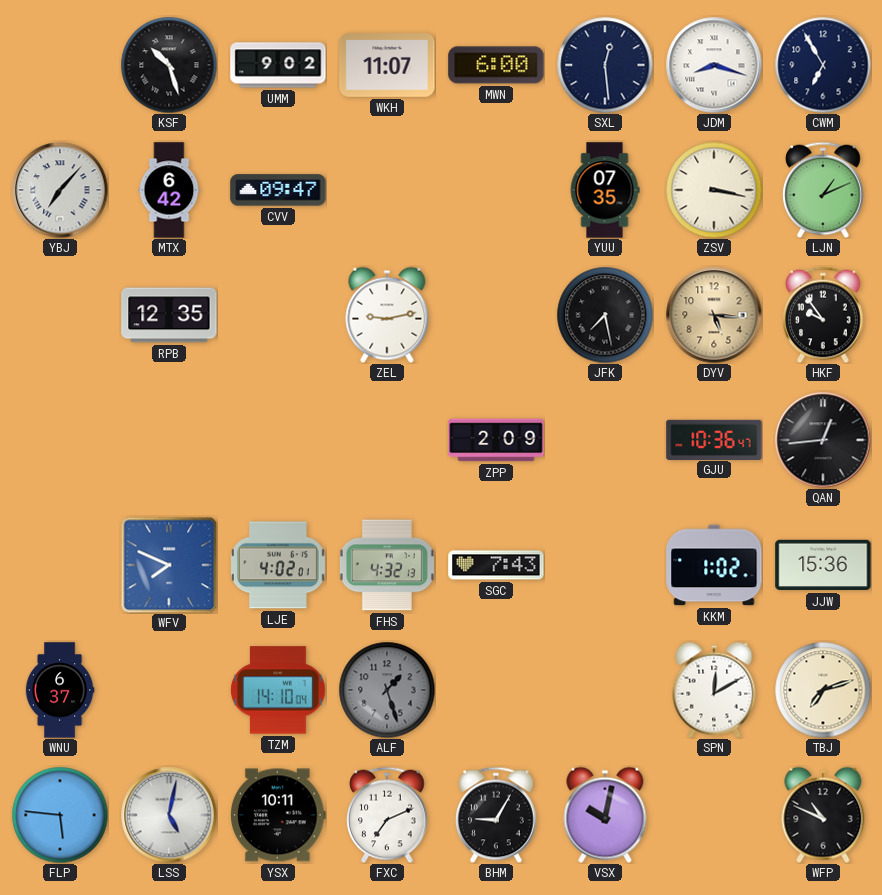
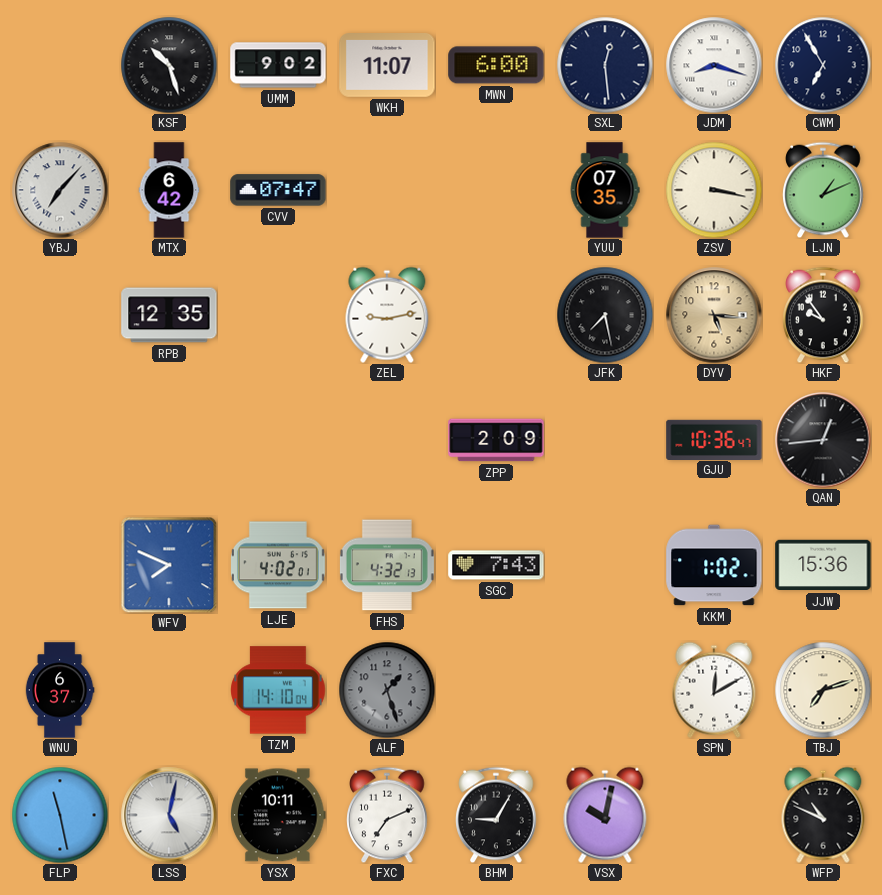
CVV: 09:47 -> 07:47
FLP: 5:46 -> 11:28
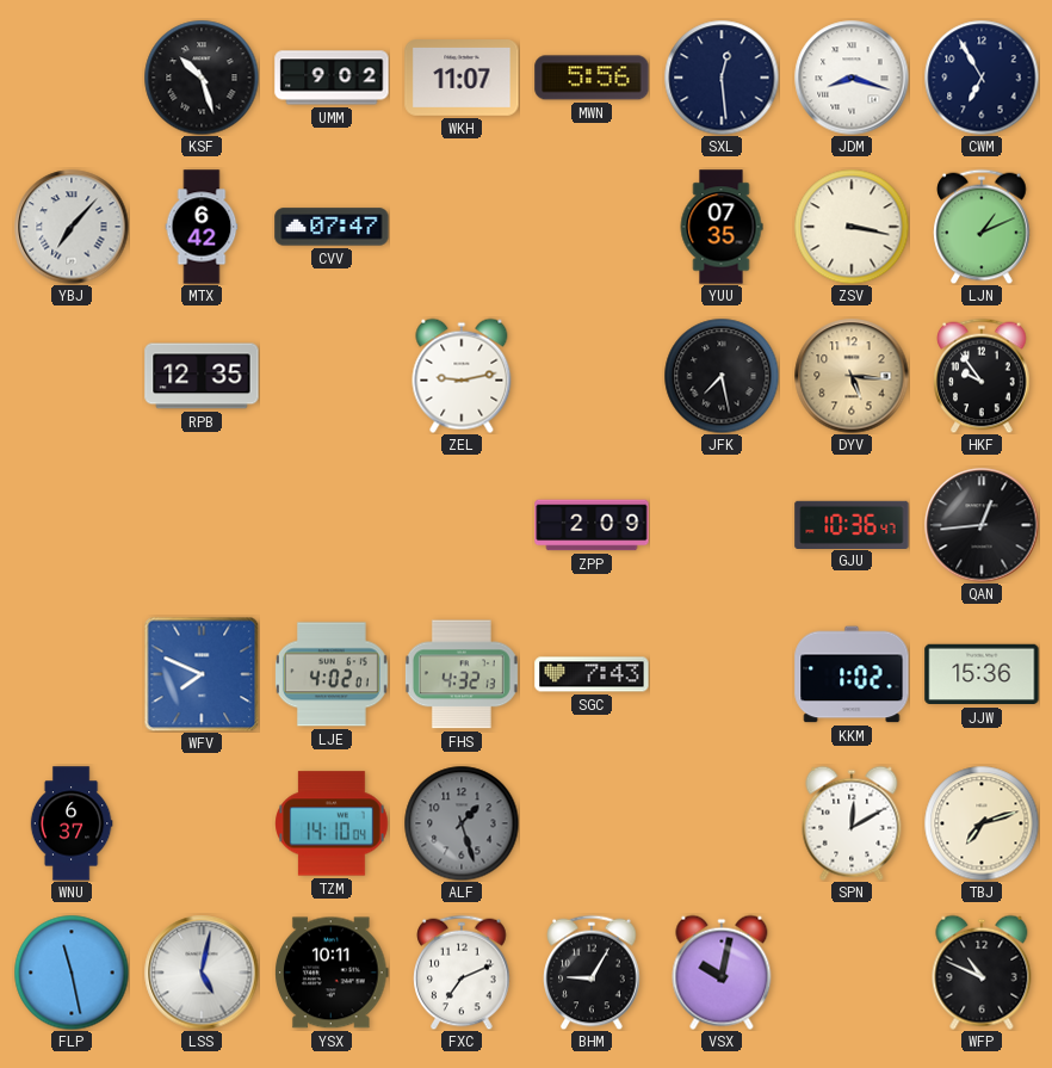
MWN: 6:00 -> 5:56
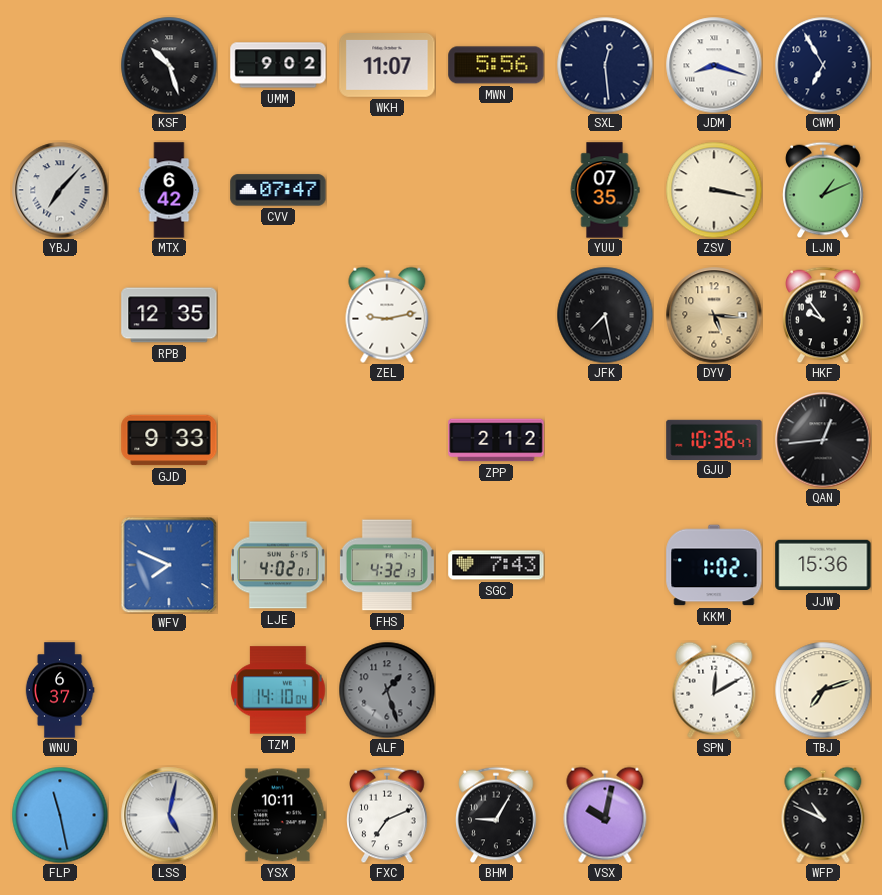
GJD: none -> 9:33
ZPP: 2:09 -> 2:12
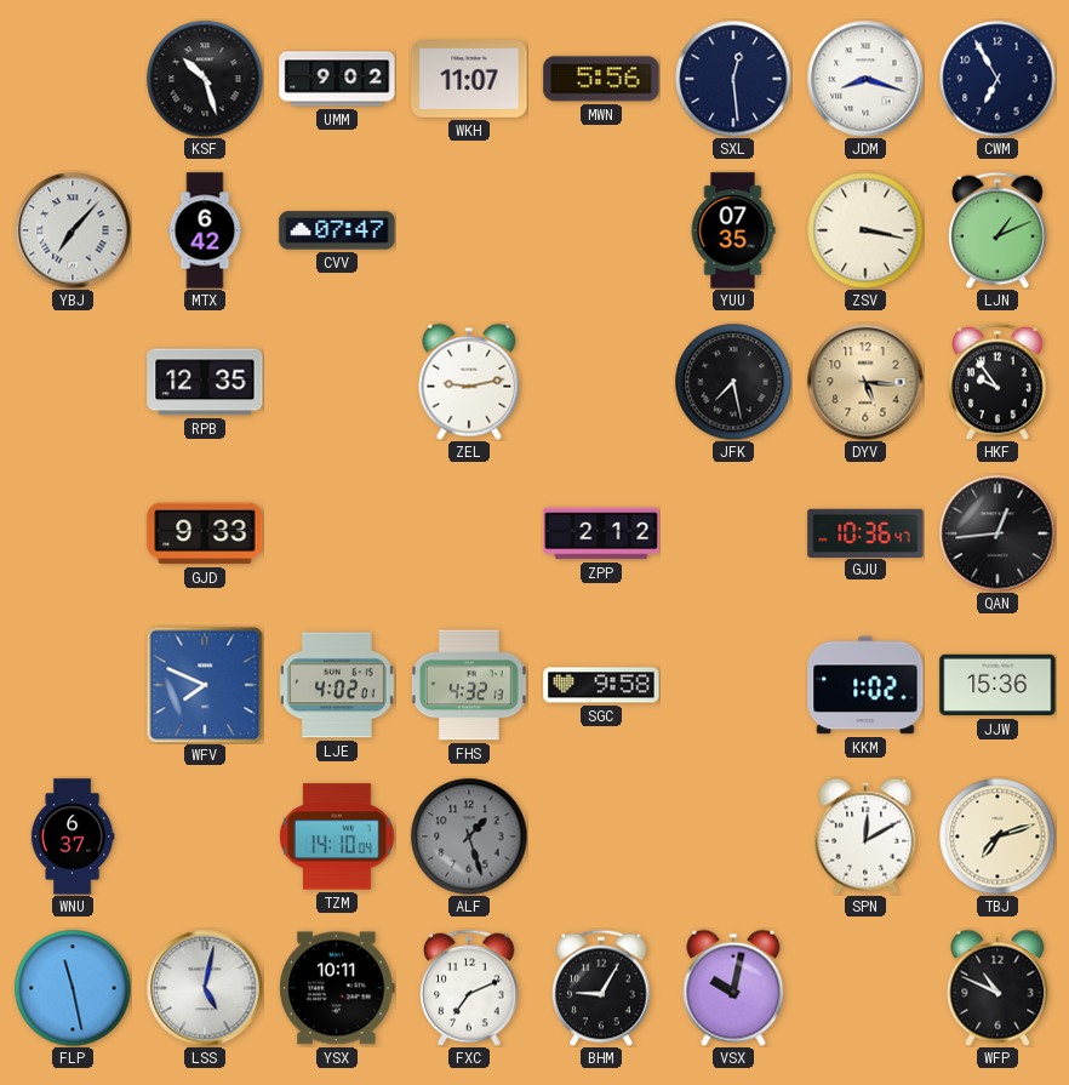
SGC: 7:43 -> 9:58
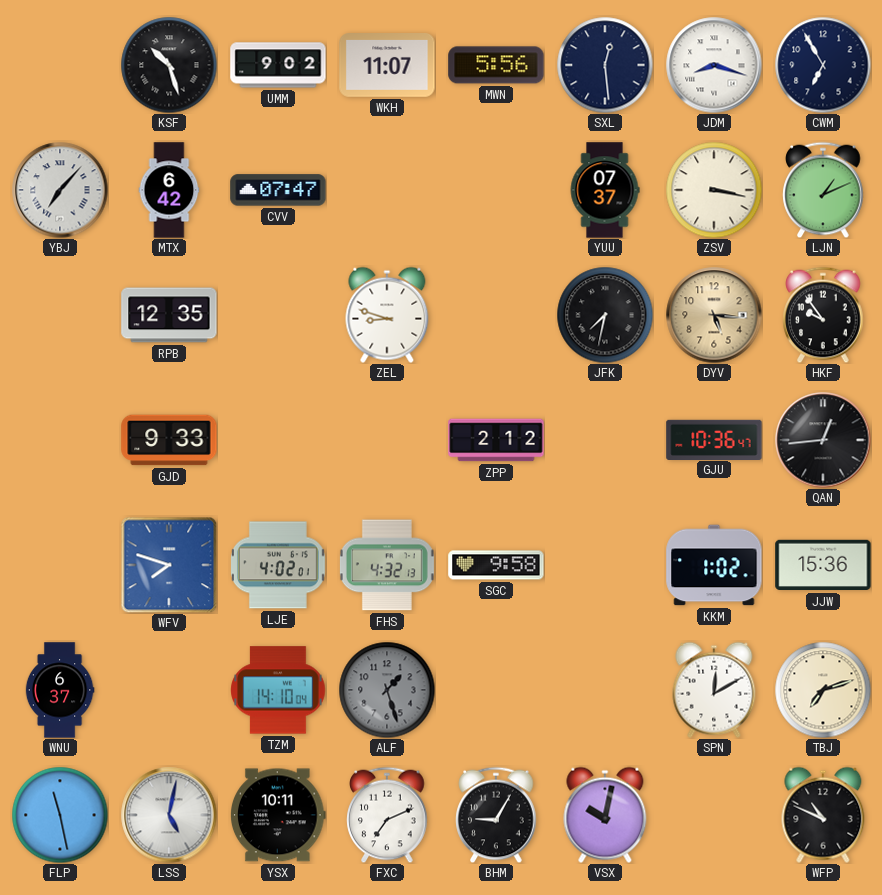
YUU: 07:35 -> 07:37
ZEL: 9:13 -> 8:48
JFK: 7:28 -> 7:32
WFV: 7:49 -> 7:48
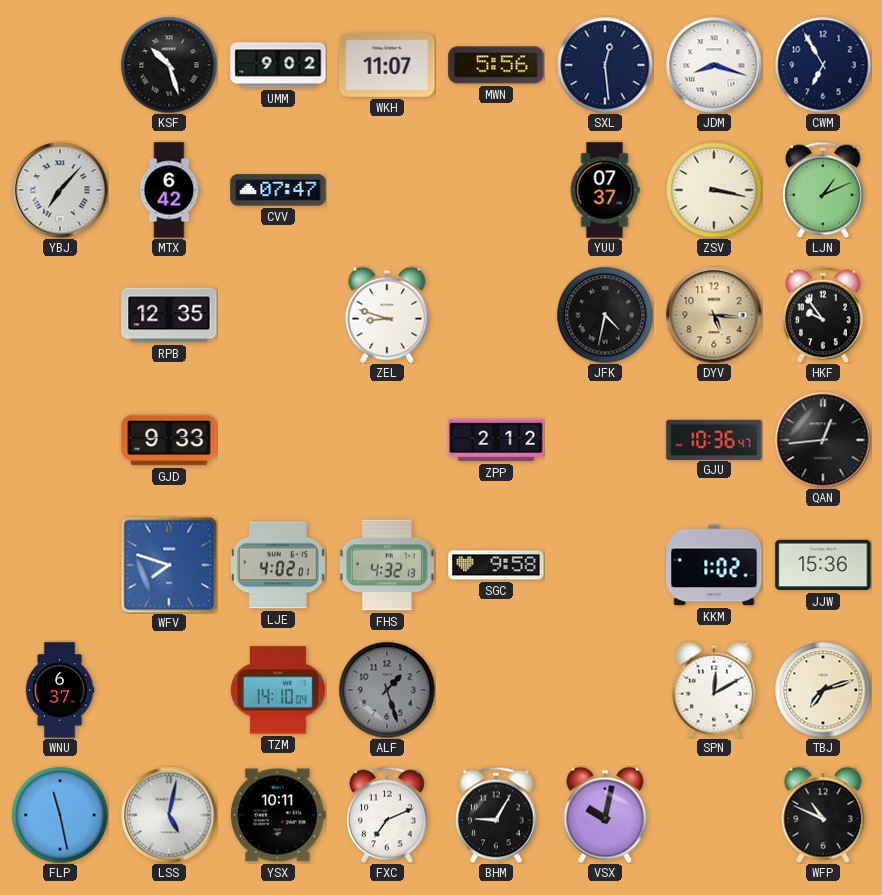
JFK: 7:32 -> 4:32
